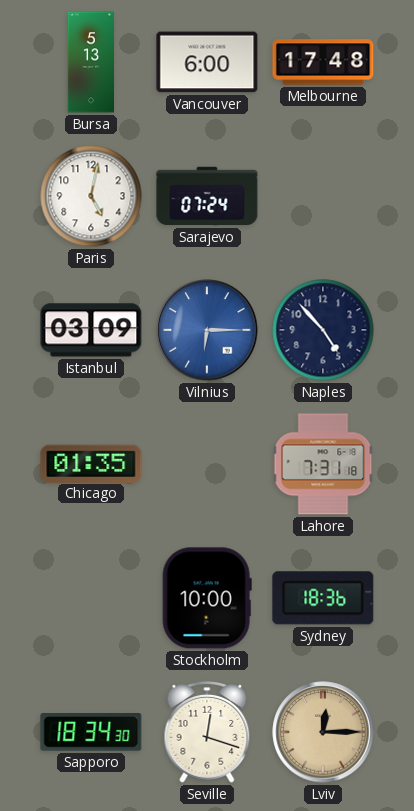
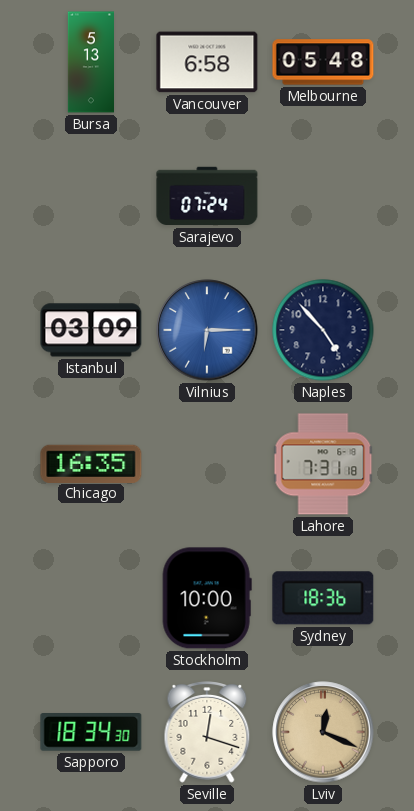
Vancouver: 6:00 -> 6:58
Melbourne: 17:48 -> 05:48
Paris: 5:02 -> none
Chicago: 01:35 -> 16:35
Lviv: 12:15 -> 12:19
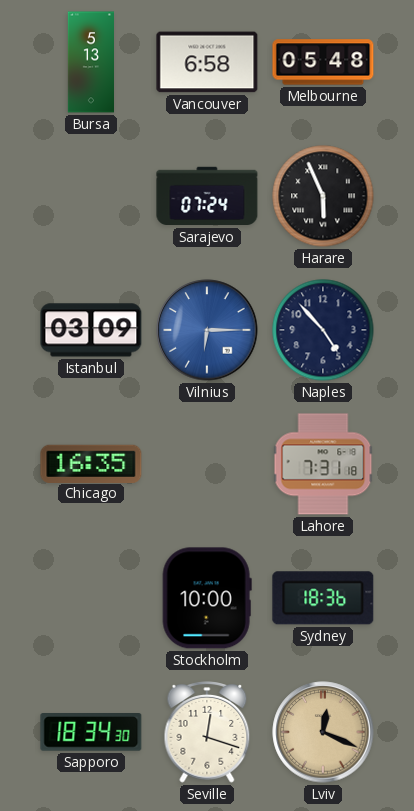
Harare: none -> 5:56
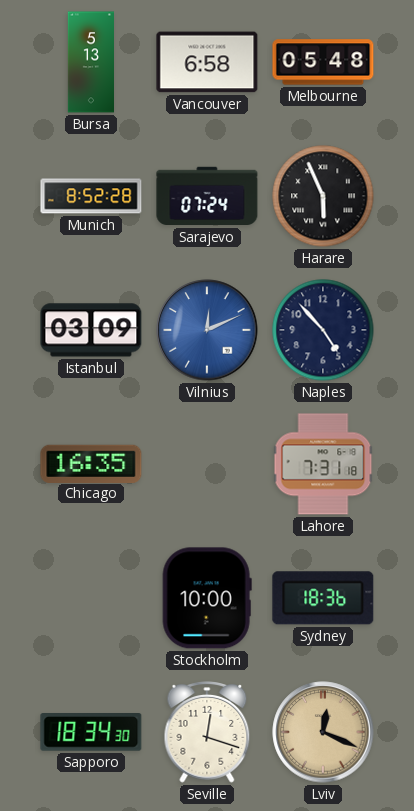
Munich: none -> 8:52
Vilnius: 6:15 -> 12:11
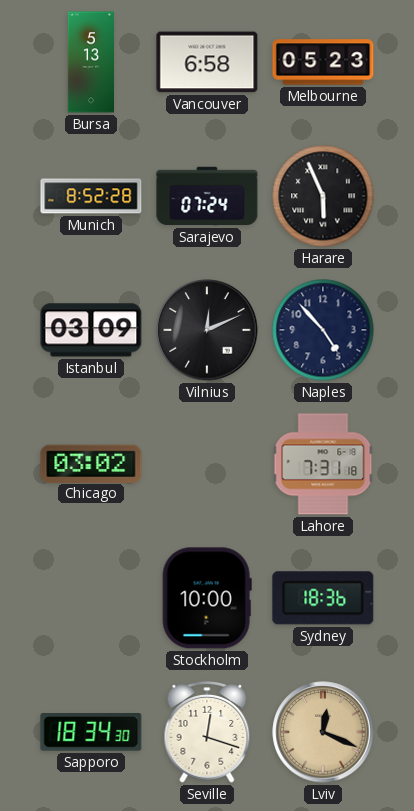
Melbourne: 05:48 -> 05:23
Vilnius dial: blue -> black
Chicago: 16:35 -> 03:02
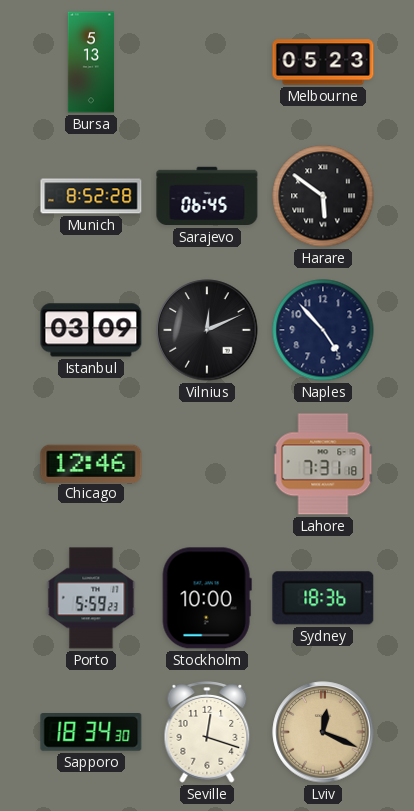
Vancouver: 6:58 -> none
Sarajevo: 07:24 -> 06:45
Harare: 5:56 -> 5:51
Chicago: 03:02 -> 12:46
Porto: none -> 5:59
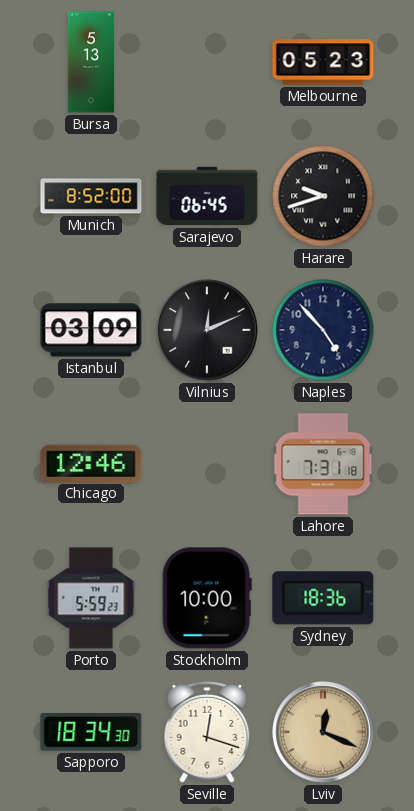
Munich: 8:52:28 -> 8:52:00
Harare: 5:51 -> 9:42
